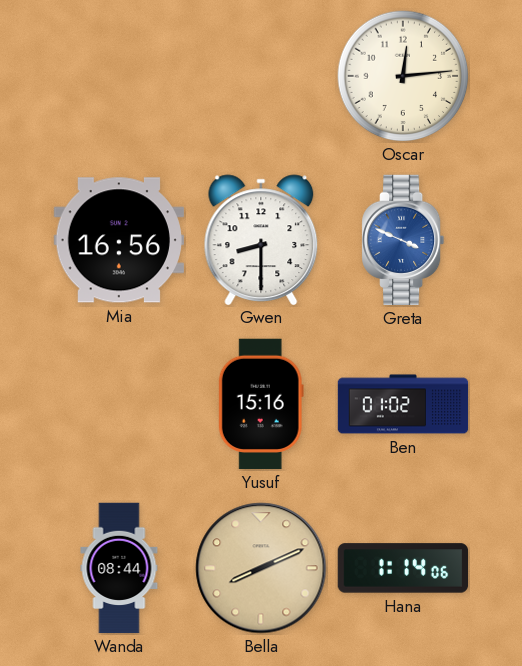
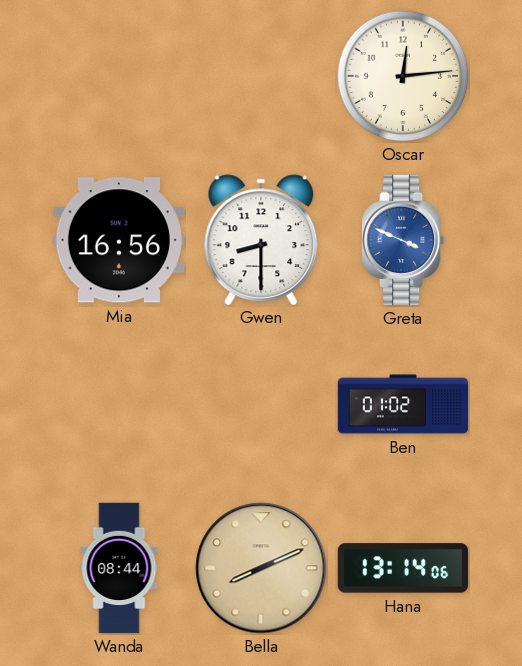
Yusuf: 15:16 -> none
Hana: 1:14 -> 13:14
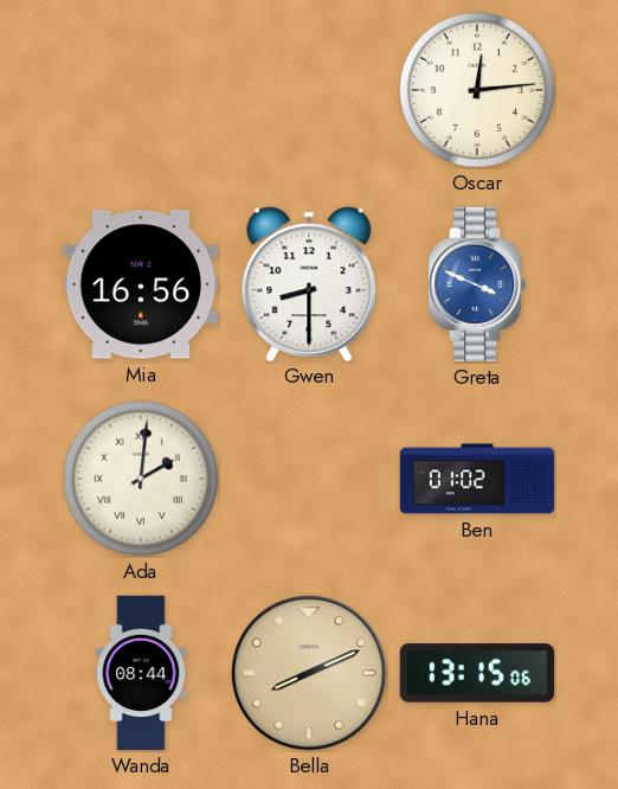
Ada: none -> 2:01
Hana: 13:14 -> 13:15
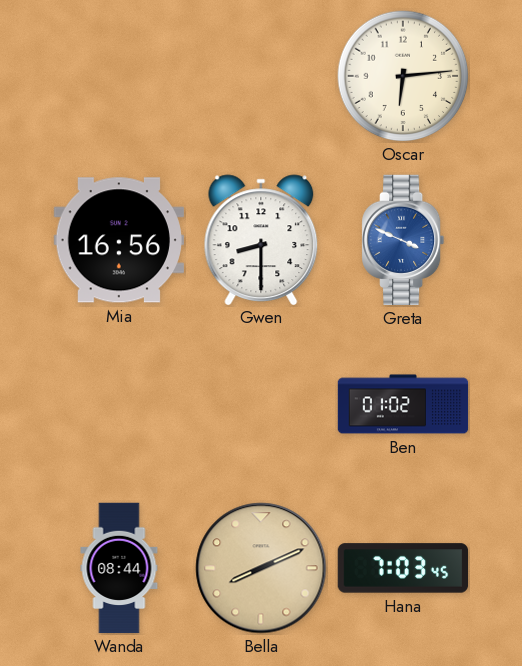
Oscar: 12:14 -> 6:14
Ada: 2:01 -> none
Hana: 13:15 -> 7:03
